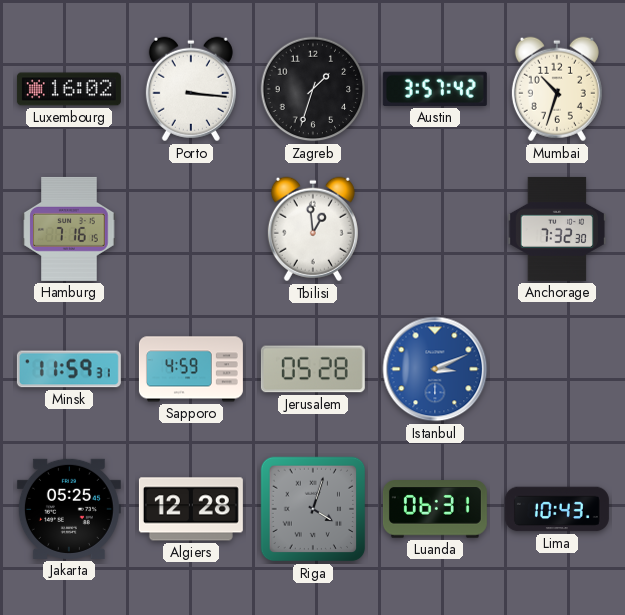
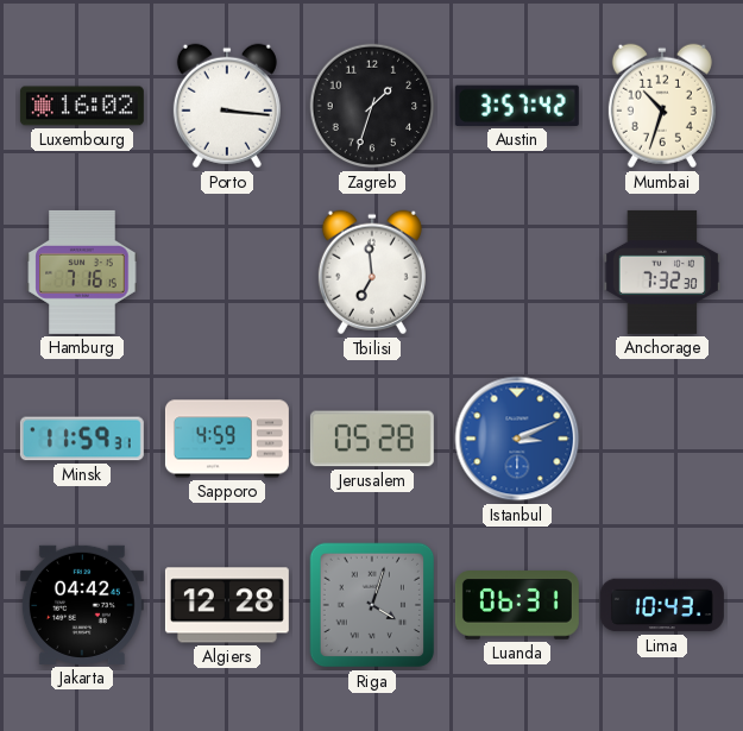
Tbilisi: 12:59 -> 6:59
Jakarta: 05:25 -> 04:42
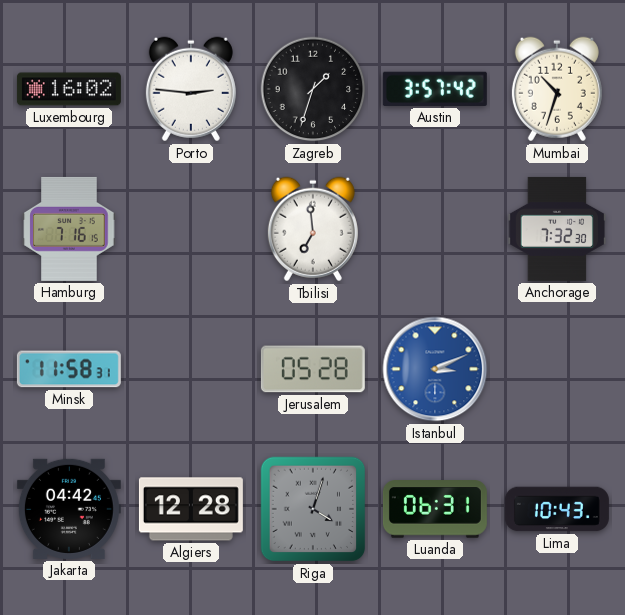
Porto: 3:16 -> 2:46
Minsk: 11:59 -> 11:58
Sapporo: 4:59 -> none
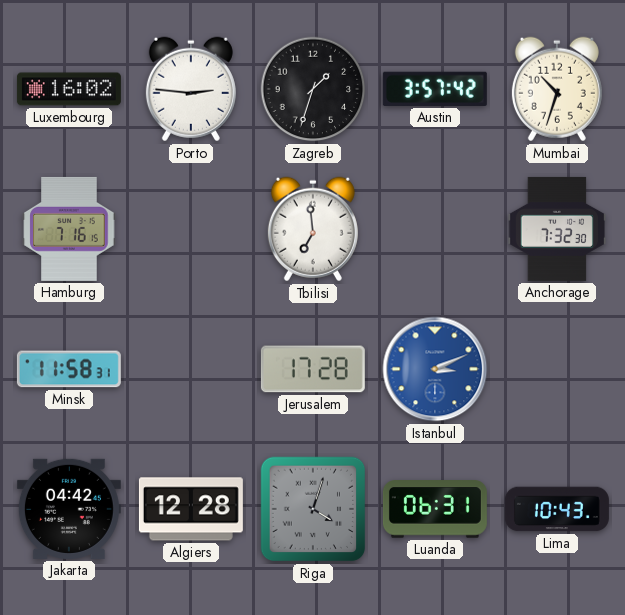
Jerusalem: 05:28 -> 17:28
